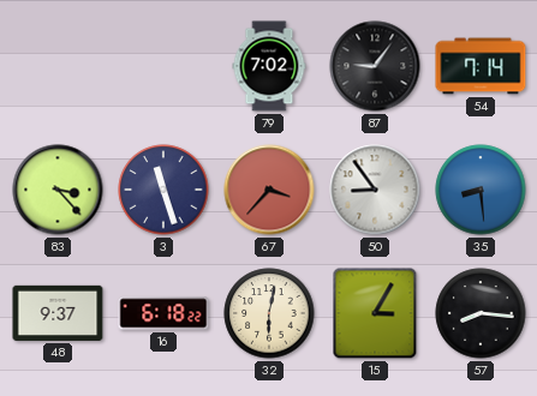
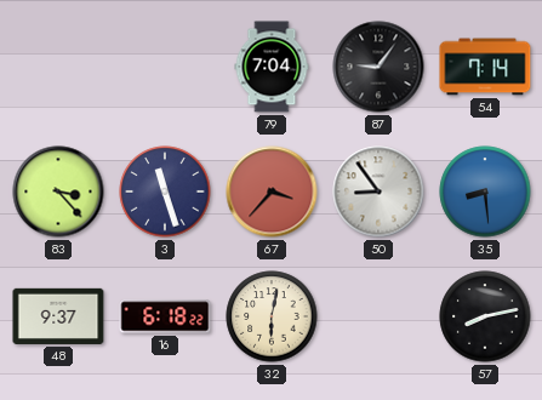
79: 7:02 -> 7:04
15: 3:05 -> none
57: 8:16 -> 8:13
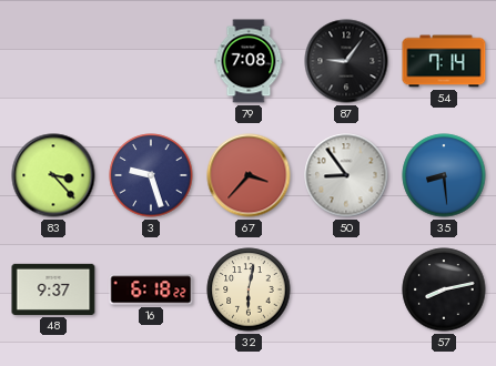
79: 7:04 -> 7:08
3: 11:27 -> 9:27
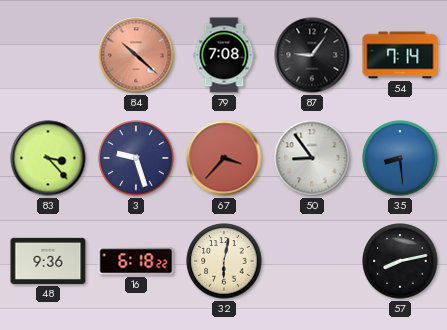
84: none -> 10:22
48: 9:37 -> 9:36
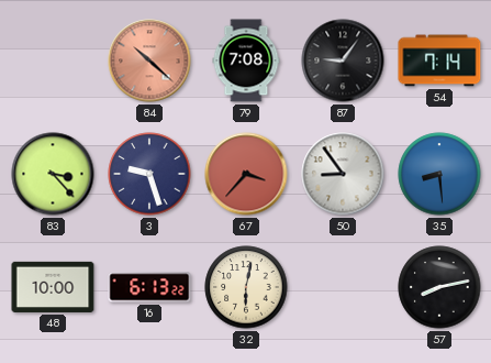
48: 9:36 -> 10:00
16: 6:18 -> 6:13
